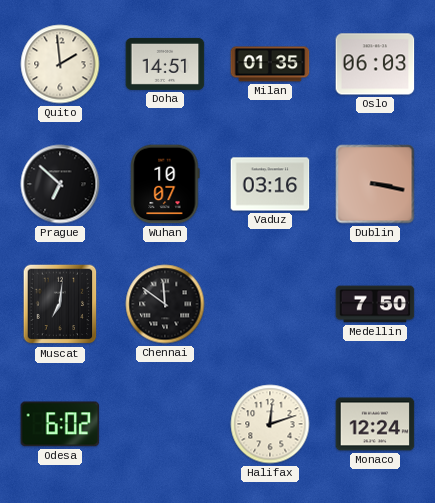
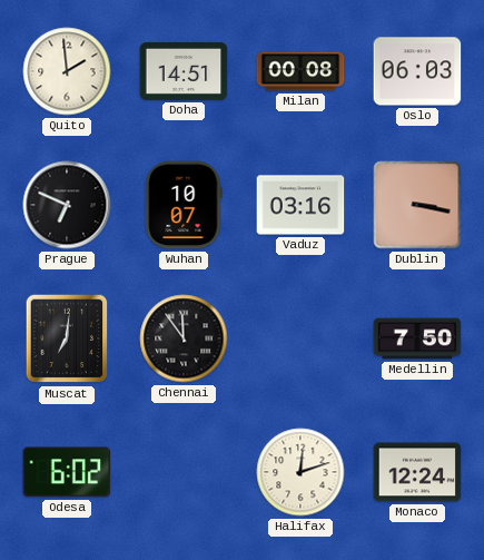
Milan: 01:35 -> 00:08
Prague: 6:52 -> 6:49
Chennai: 11:51 -> 11:54
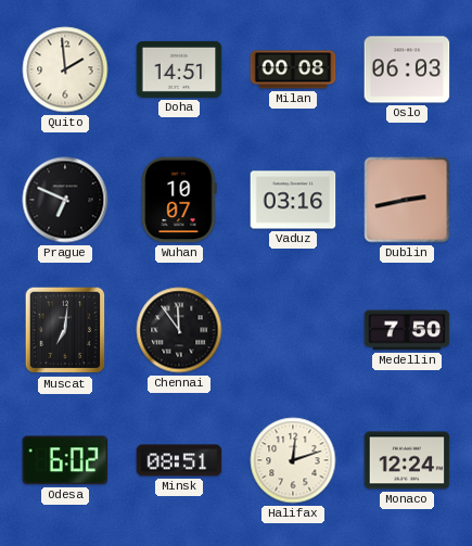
Dublin: 3:17 -> 2:43
Minsk: none -> 08:51
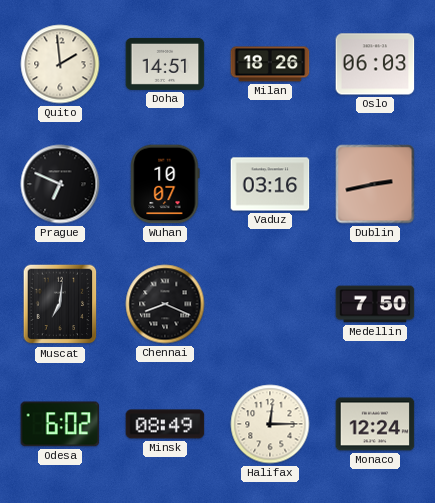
Milan: 00:08 -> 18:26
Chennai: 11:54 -> 8:19
Minsk: 08:51 -> 08:49
Halifax: 12:12 -> 12:15
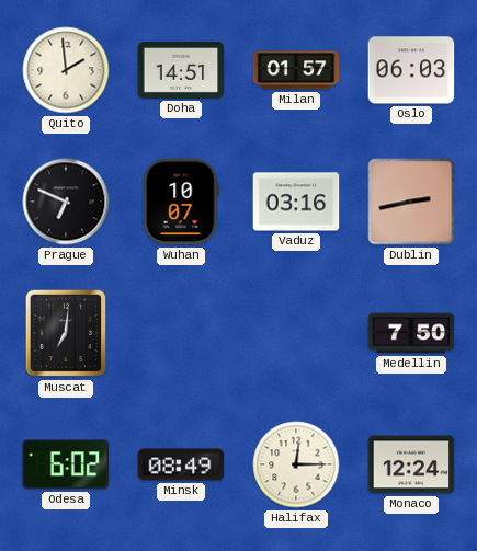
Milan: 18:26 -> 01:57
Chennai: 8:19 -> none
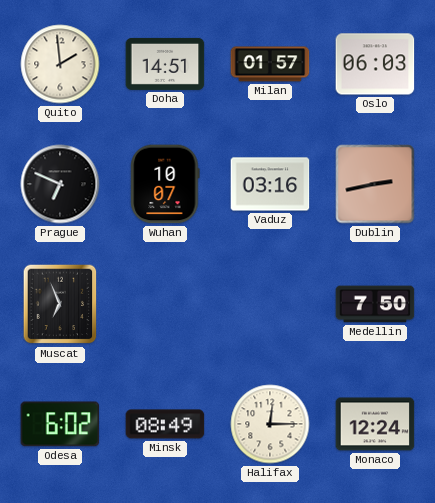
Muscat: 7:01 -> 6:56
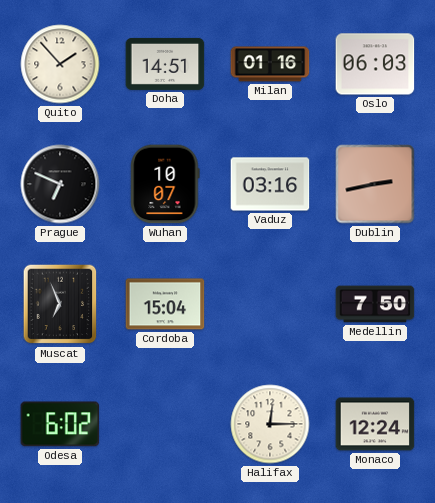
Quito: 1:59 -> 1:53
Milan: 01:57 -> 01:16
Cordoba: none -> 15:04
Minsk: 08:49 -> none
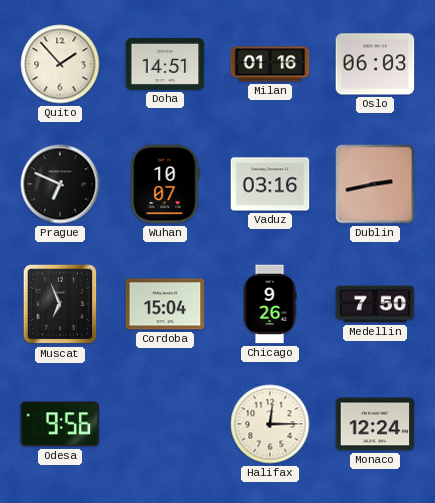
Chicago: none -> 9:26
Odesa: 6:02 -> 9:56
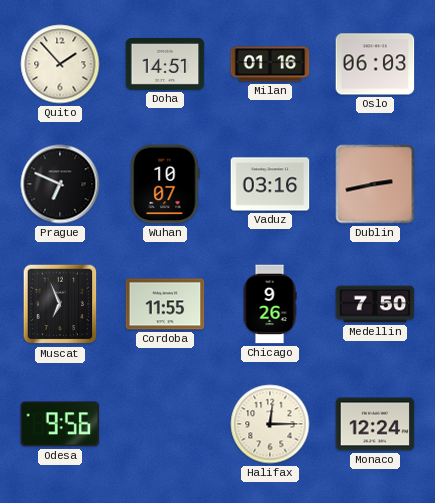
Cordoba: 15:04 -> 11:55
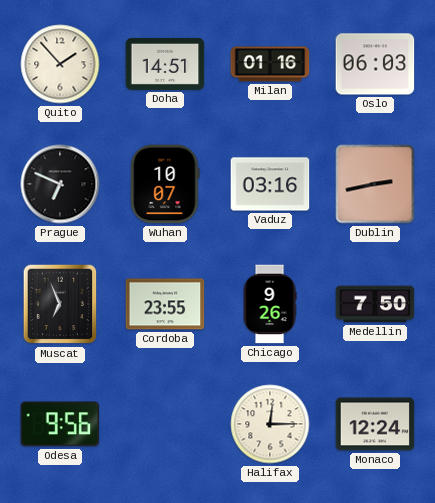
Cordoba: 11:55 -> 23:55
